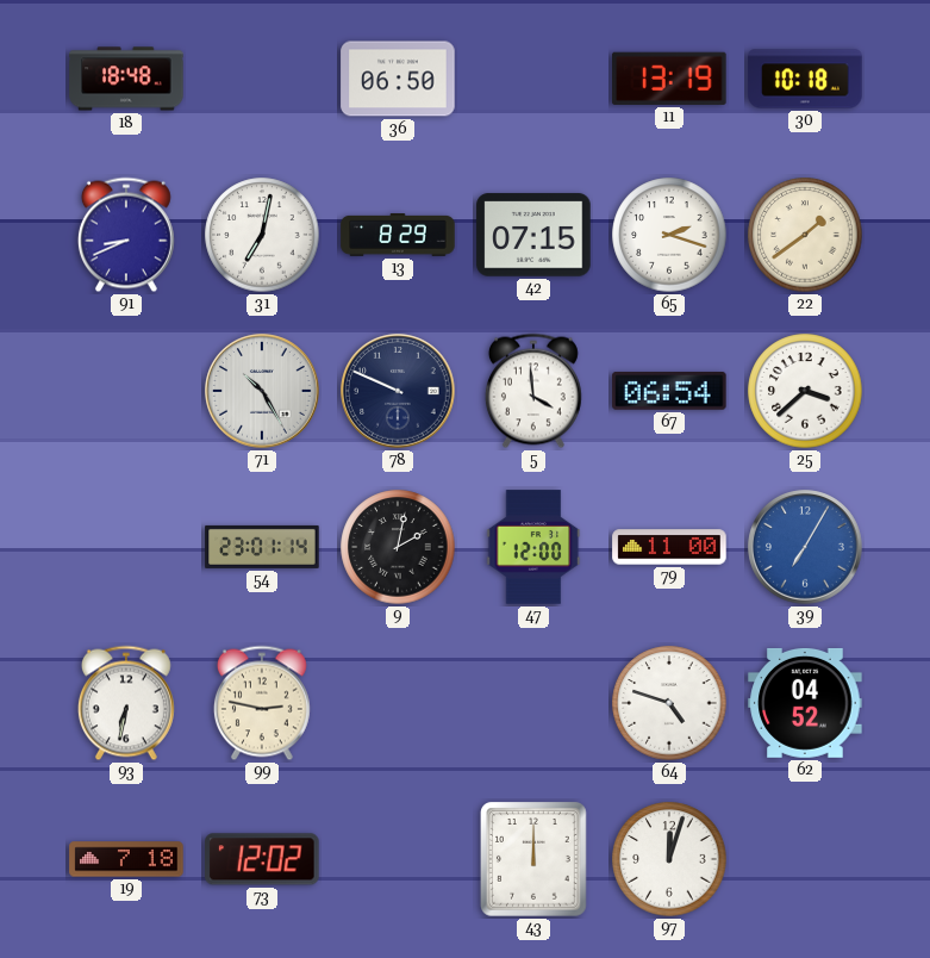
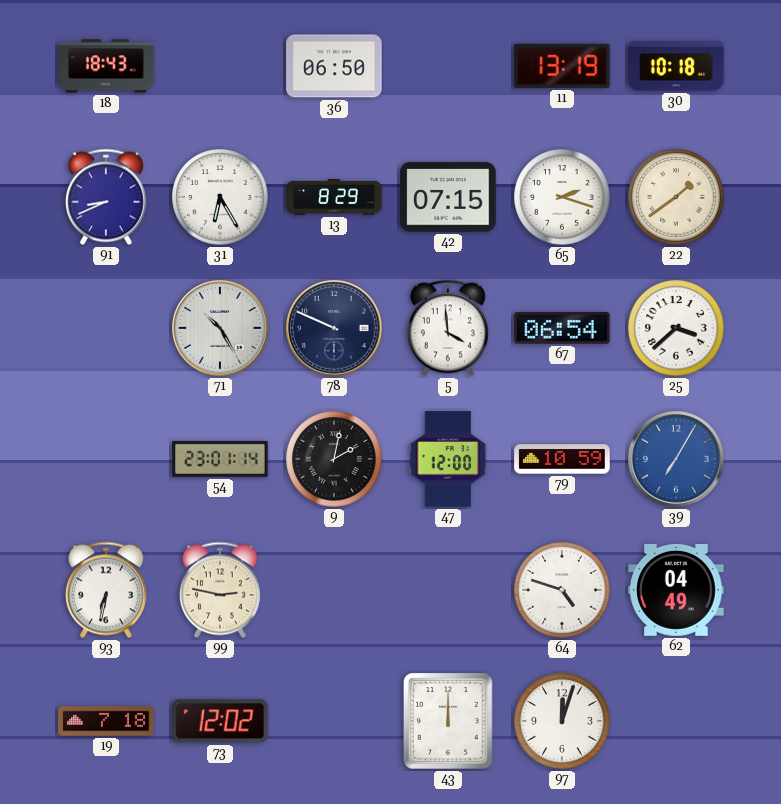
18: 18:48 -> 18:43
31: 7:02 -> 6:25
79: 11:00 -> 10:59
62: 04:52 -> 04:49
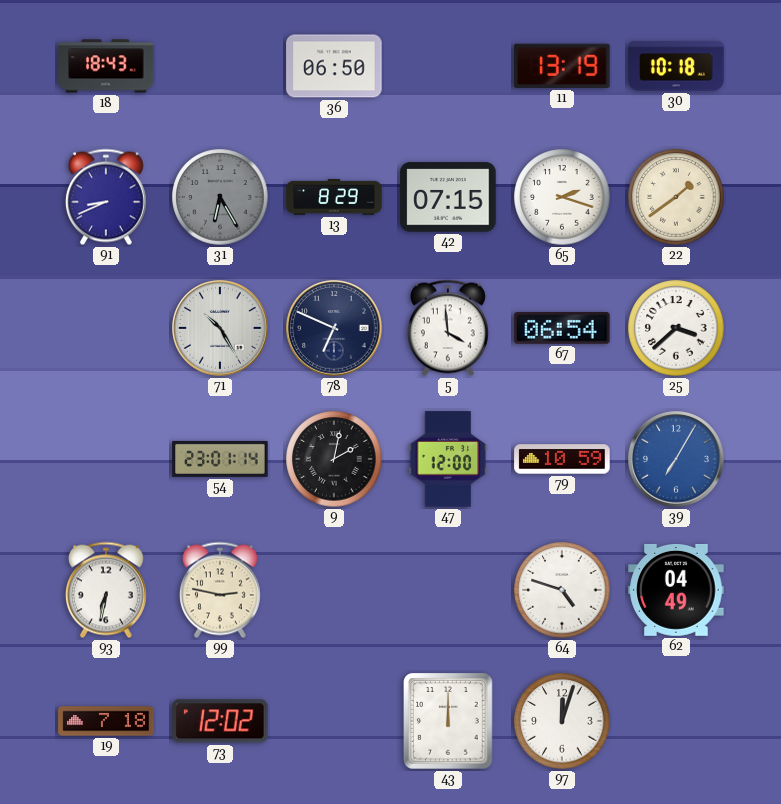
31 dial: white -> grey
78: 9:49 -> 6:49
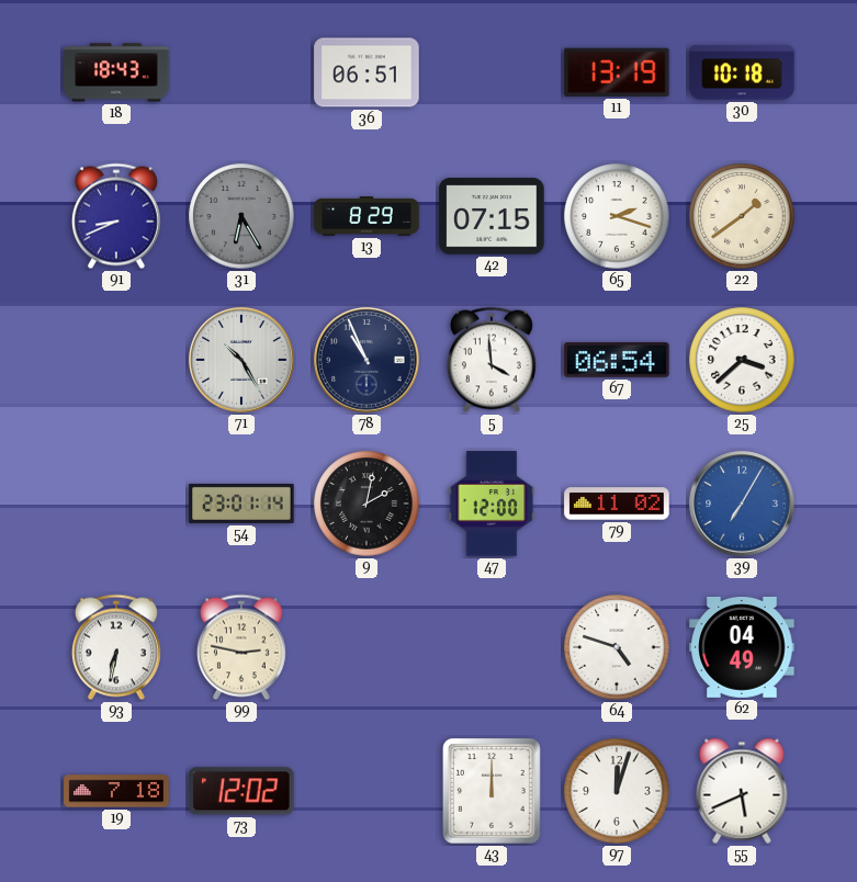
36: 06:50 -> 06:51
78: 6:49 -> 10:56
79: 10:59 -> 11:02
55: none -> 5:41
